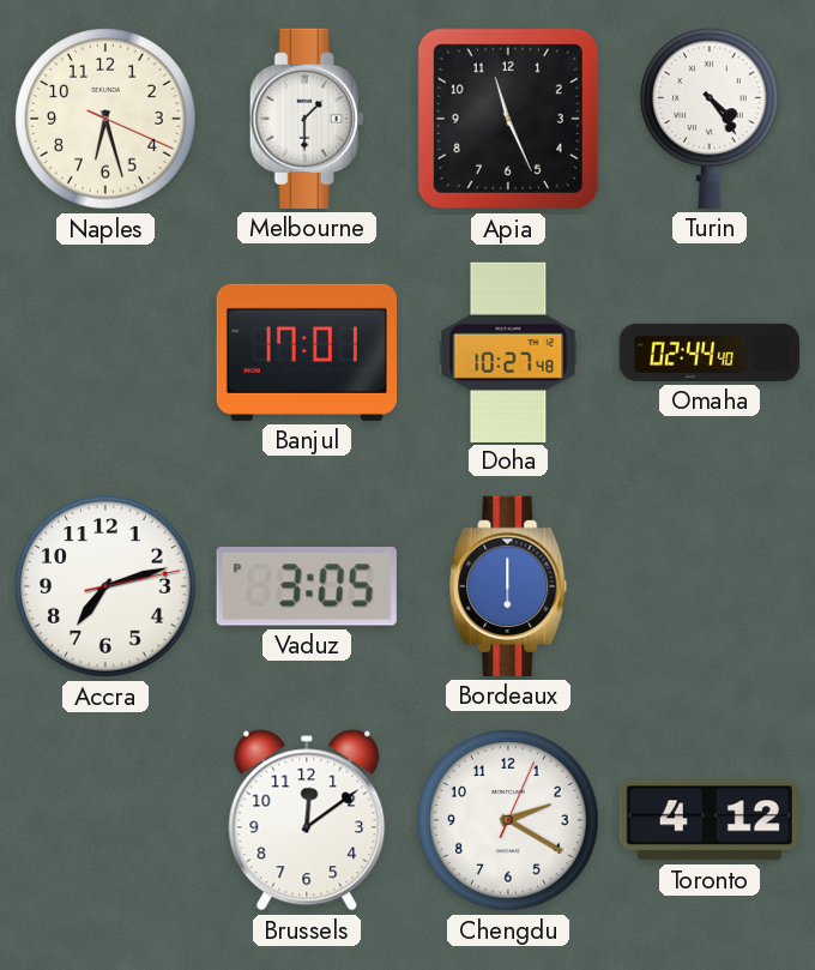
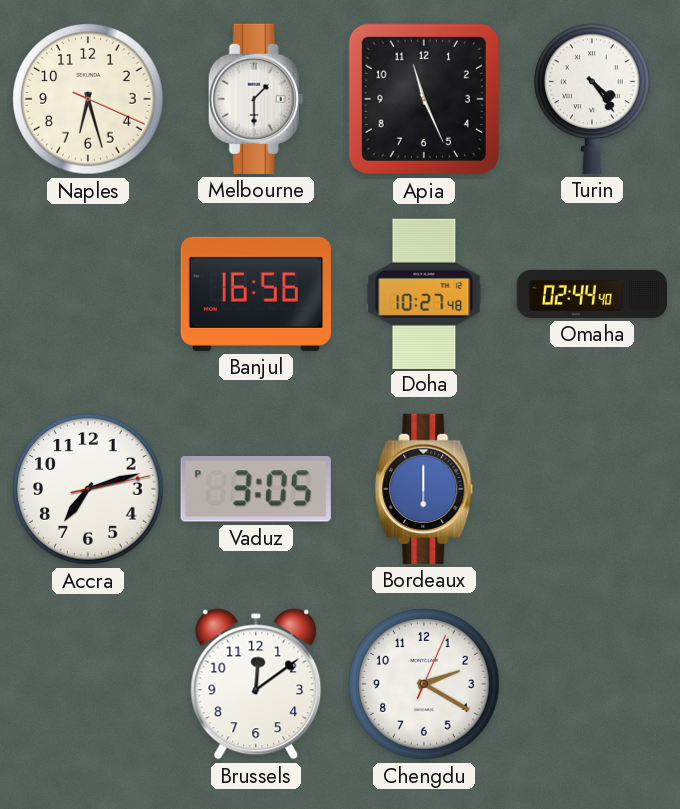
Banjul: 17:01 -> 16:56
Toronto: 4:12 -> none
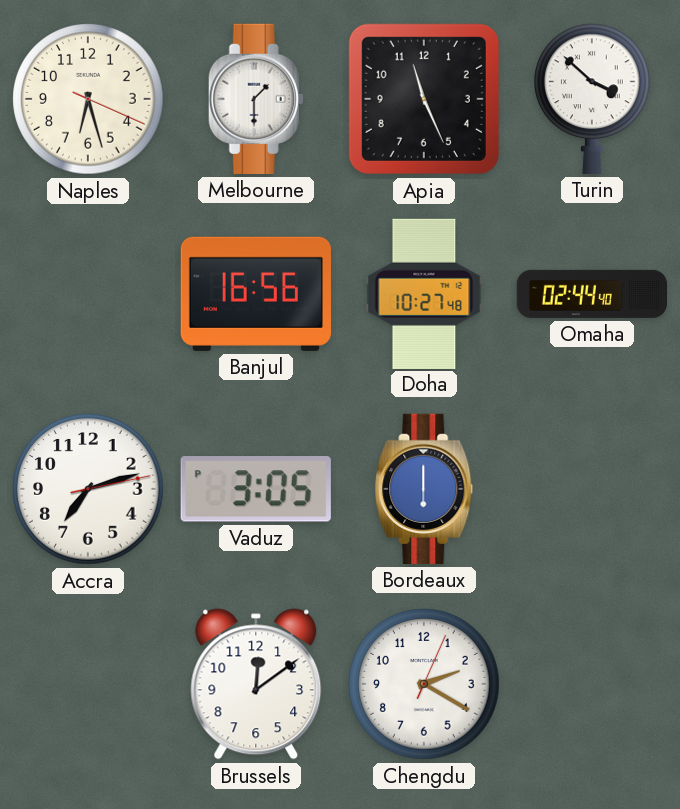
Turin: 4:24 -> 3:52
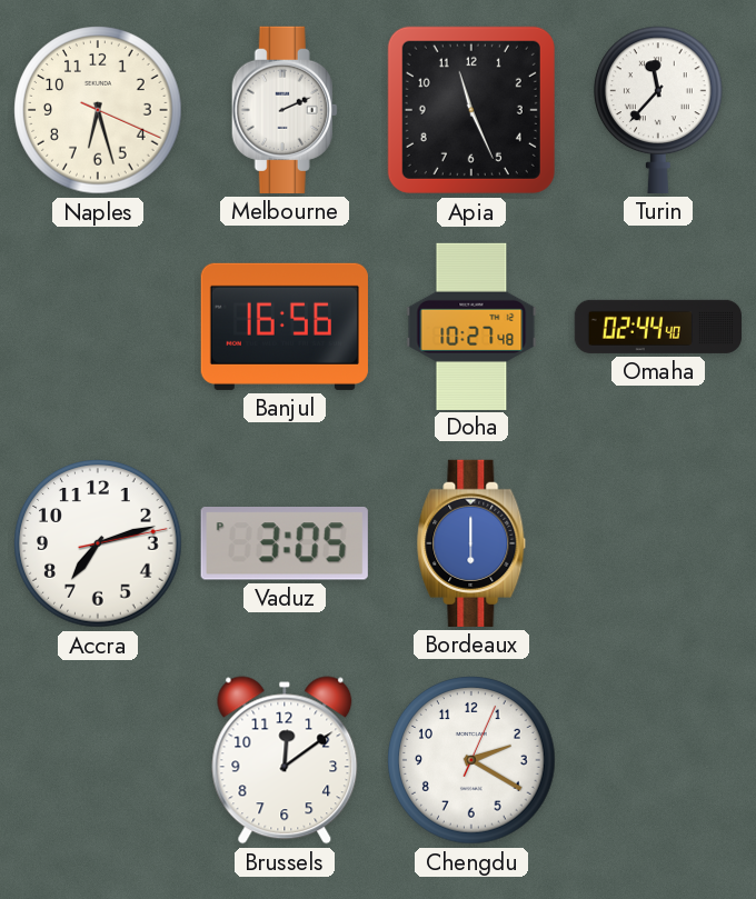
Melbourne: 1:30 -> 2:11
Turin: 3:52 -> 11:37
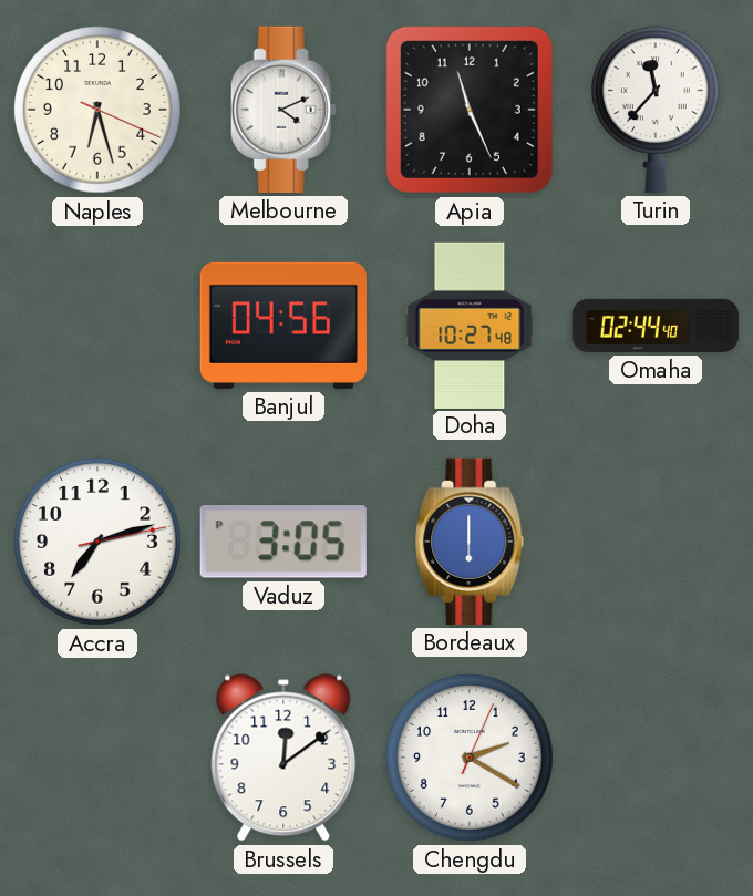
Melbourne: 2:11 -> 4:11
Banjul: 16:56 -> 04:56
